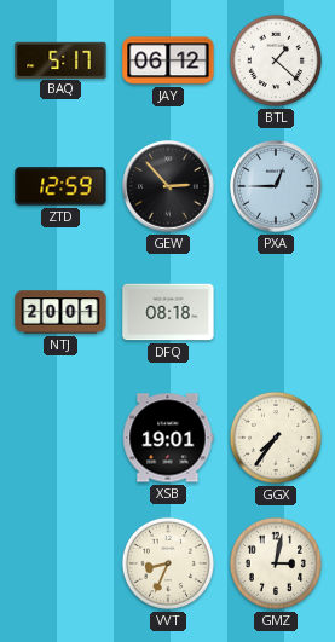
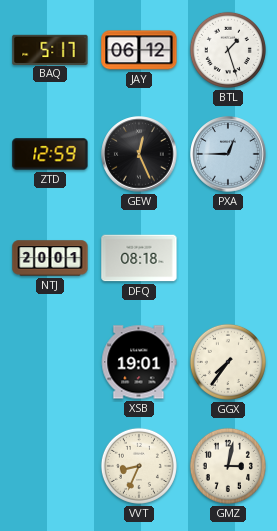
BTL: 1:22 -> 1:27
GEW: 2:53 -> 12:26
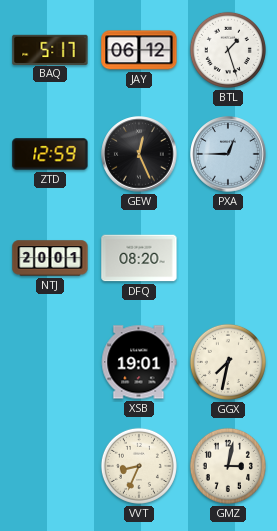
DFQ: 08:18 -> 08:20
GGX: 7:36 -> 7:32
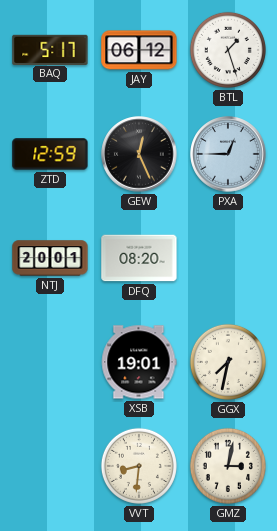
VVT: 8:34 -> 8:31
